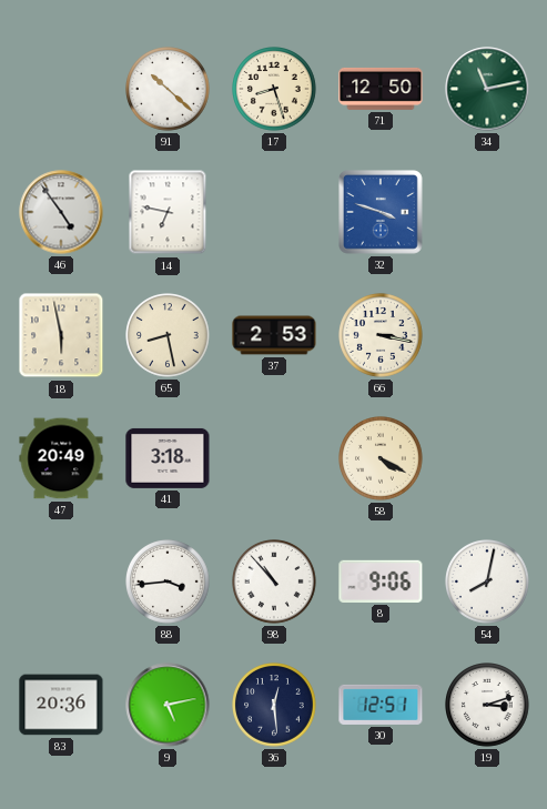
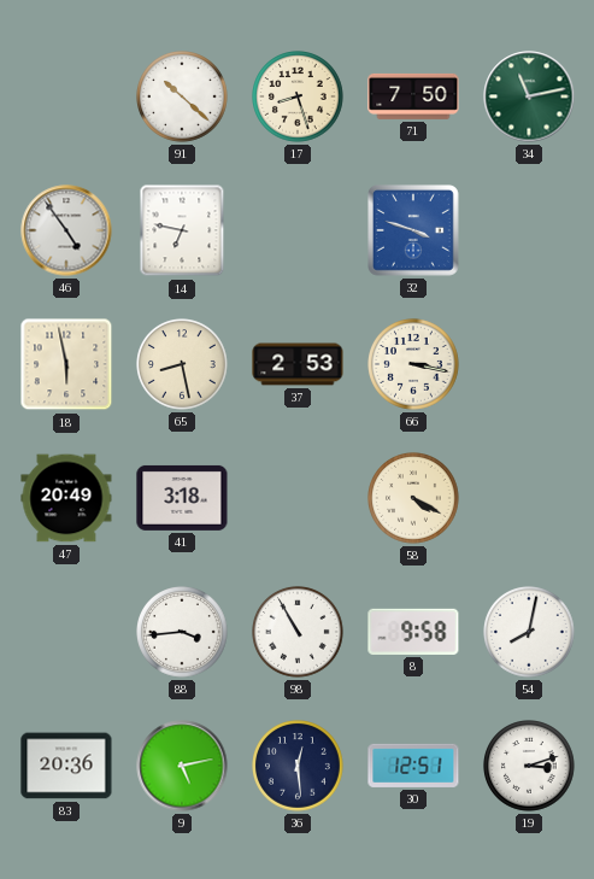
71: 12:50 -> 7:50
98: 10:53 -> 10:55
8: 9:06 -> 9:58
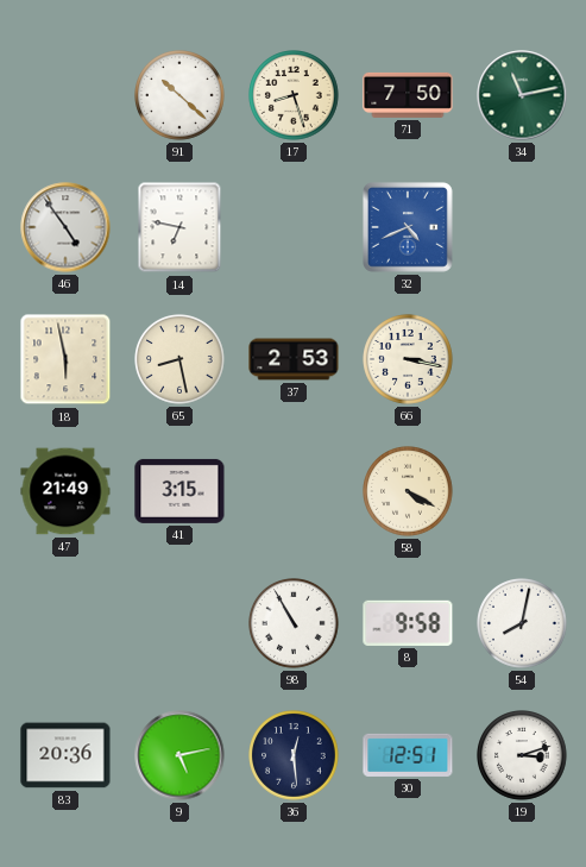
32: 3:48 -> 4:41
47: 20:49 -> 21:49
41: 3:18 -> 3:15
88: 3:44 -> none
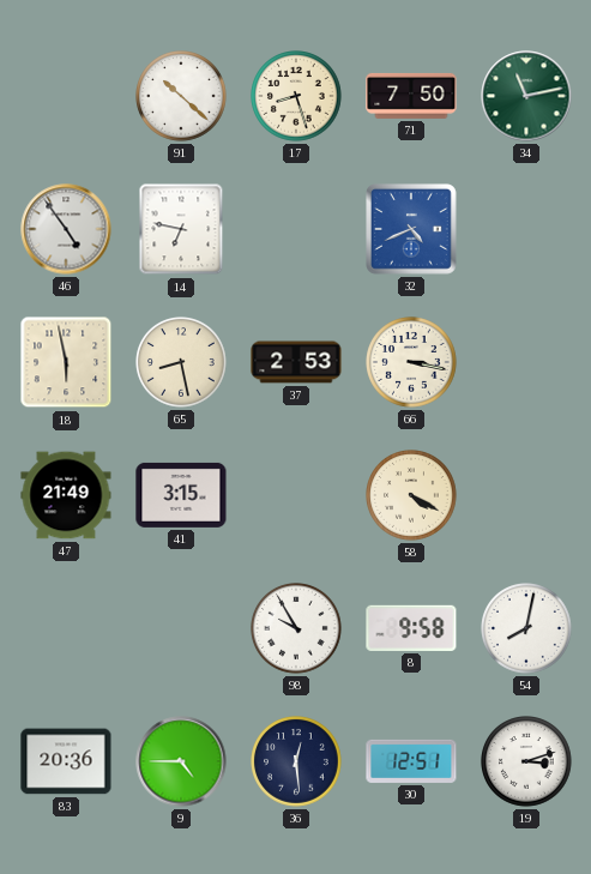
98: 10:55 -> 9:55
9: 5:13 -> 4:45
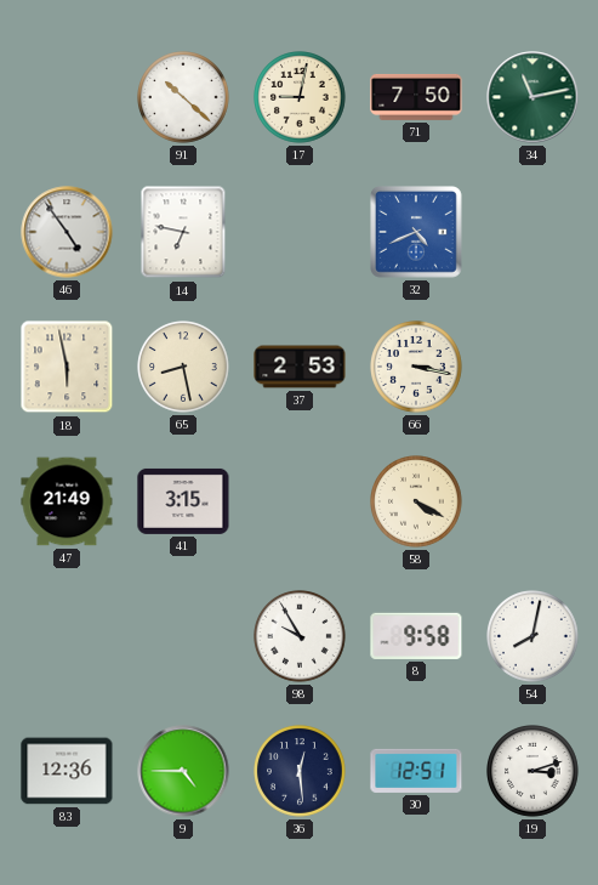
17: 8:27 -> 9:02
83: 20:36 -> 12:36
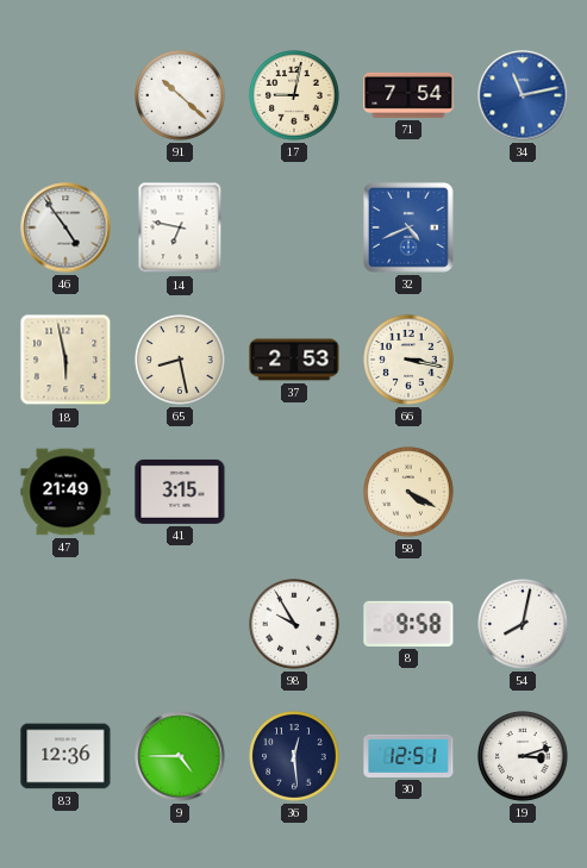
71: 7:50 -> 7:54
34 dial: green -> blue
